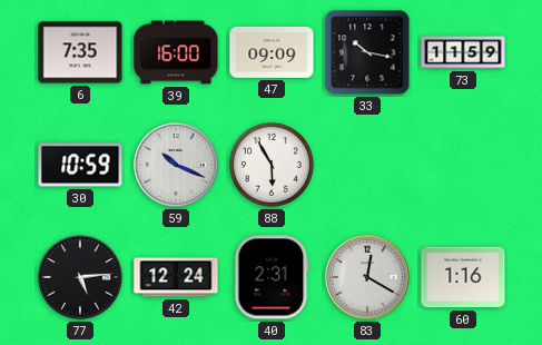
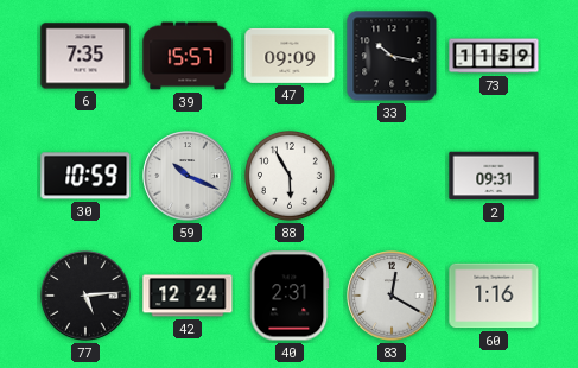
39: 16:00 -> 15:57
2: none -> 09:31
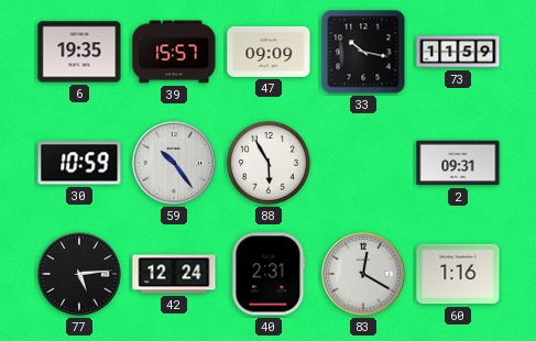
6: 7:35 -> 19:35
59: 10:19 -> 10:24
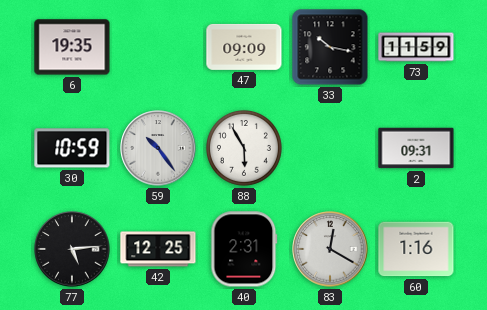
39: 15:57 -> none
42: 12:24 -> 12:25
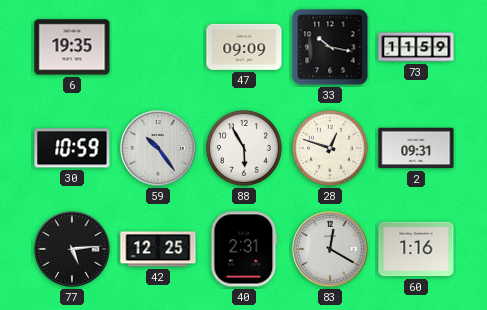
28: none -> 12:48
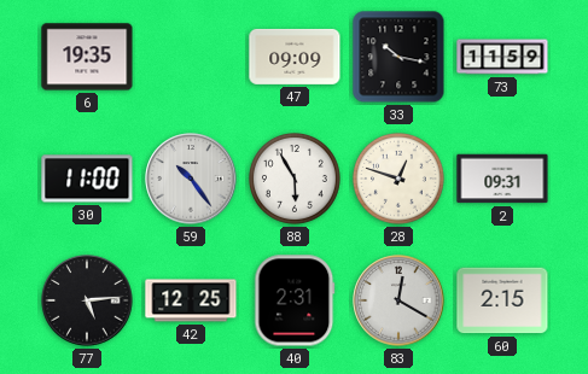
30: 10:59 -> 11:00
60: 1:16 -> 2:15
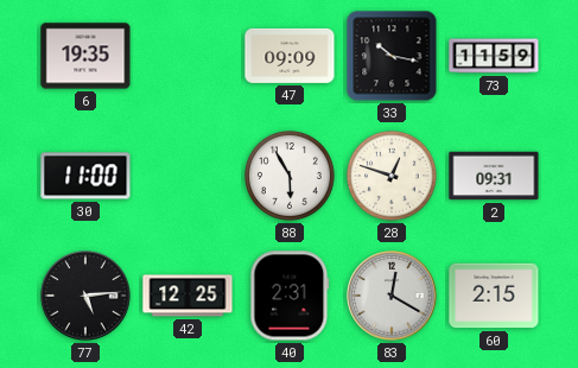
59: 10:24 -> none
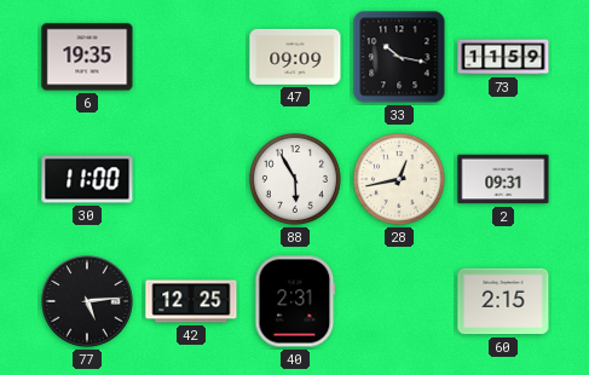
28: 12:48 -> 12:43
83: 12:20 -> none
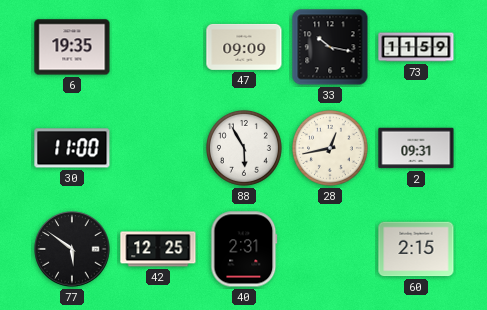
77: 5:14 -> 5:51
